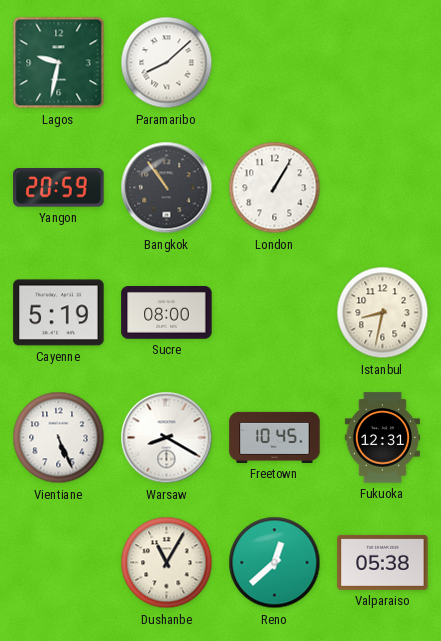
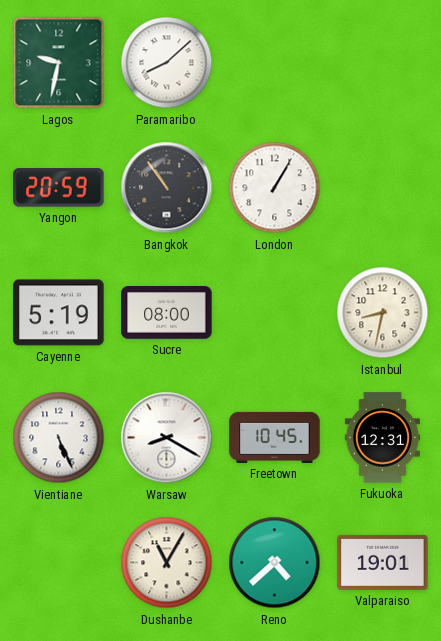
Reno: 12:38 -> 4:38
Valparaiso: 05:38 -> 19:01
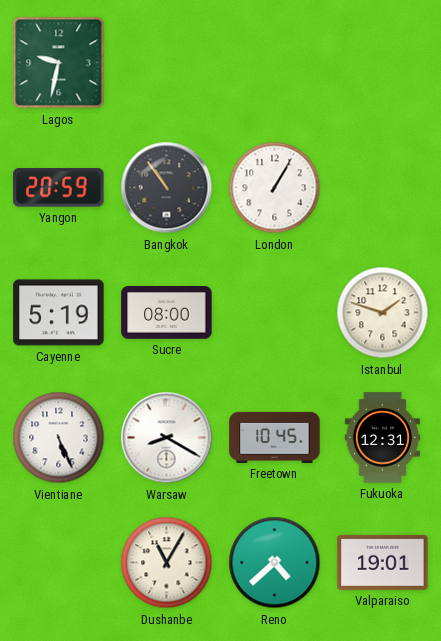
Paramaribo: 8:08 -> none
Istanbul: 8:32 -> 1:48
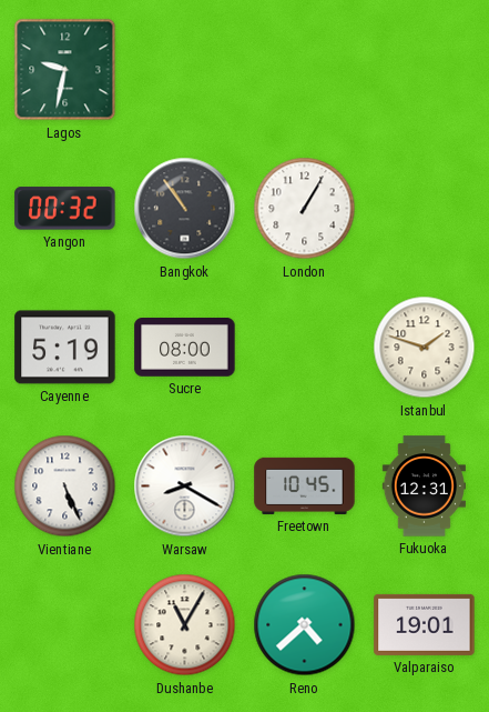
Yangon: 20:59 -> 00:32
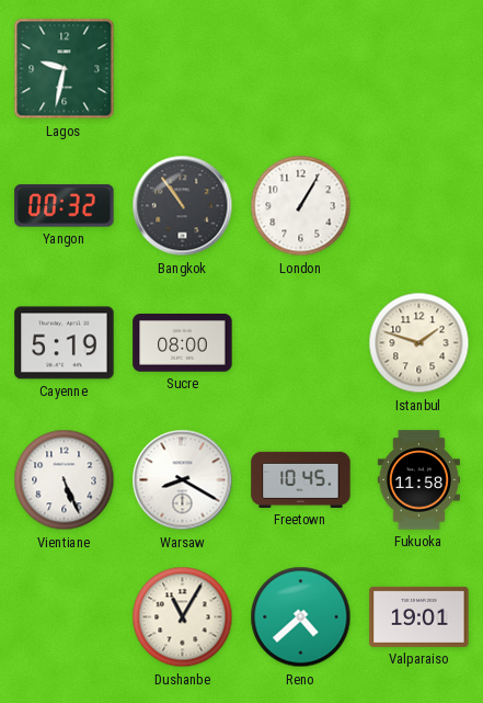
Fukuoka: 12:31 -> 11:58
